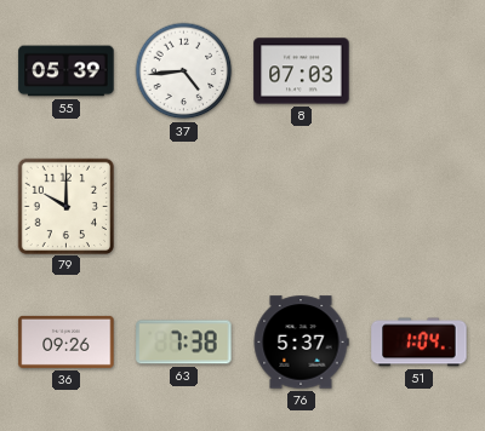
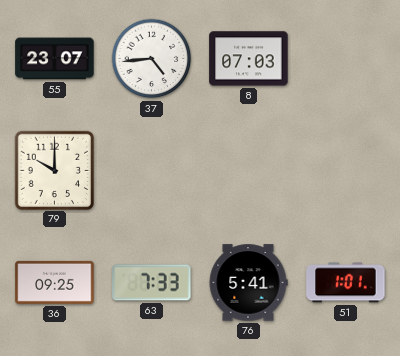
55: 05:39 -> 23:07
36: 09:26 -> 09:25
63: 7:38 -> 7:33
76: 5:37 -> 5:41
51: 1:04 -> 1:01
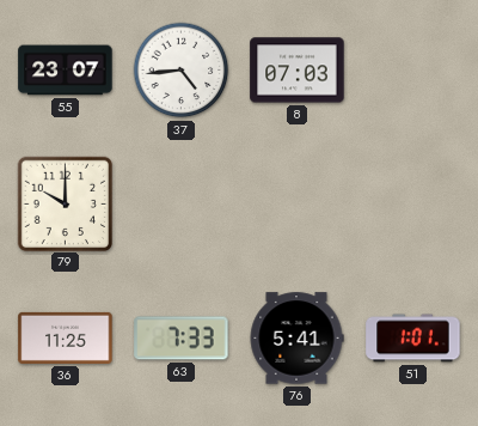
36: 09:25 -> 11:25
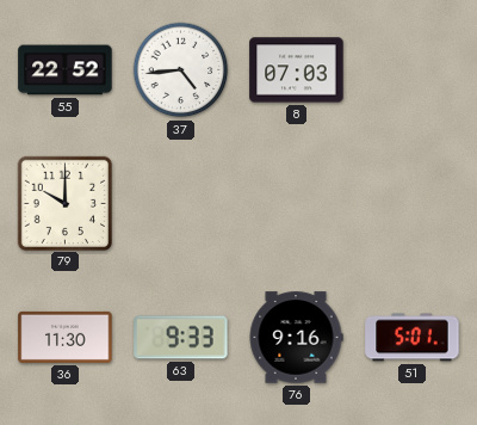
55: 23:07 -> 22:52
36: 11:25 -> 11:30
63: 7:33 -> 9:33
76: 5:41 -> 9:16
51: 1:01 -> 5:01
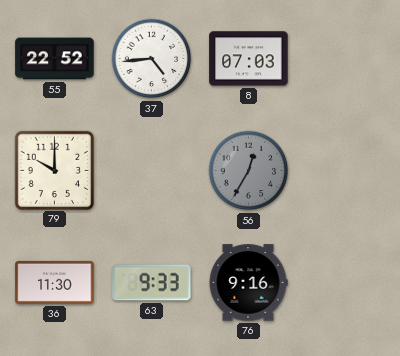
56: none -> 12:35
51: 5:01 -> none
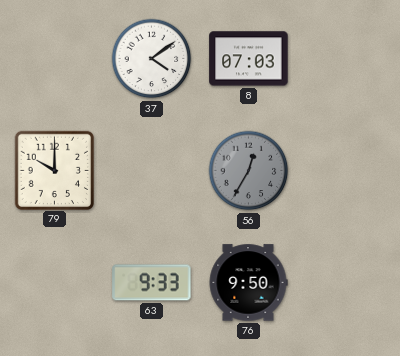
55: 22:52 -> none
37: 4:44 -> 4:09
36: 11:30 -> none
76: 9:16 -> 9:50
